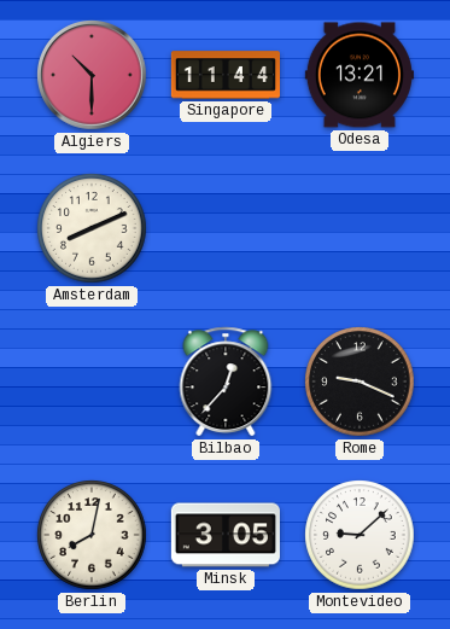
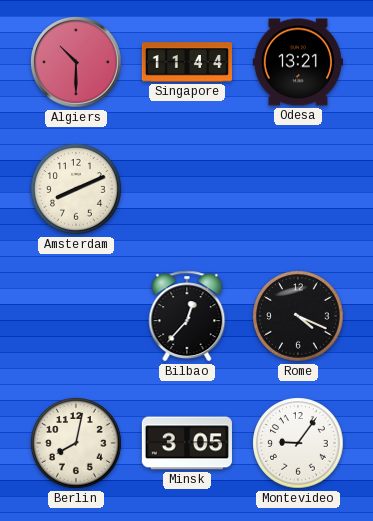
Rome: 9:19 -> 4:19
Montevideo: 9:08 -> 9:06
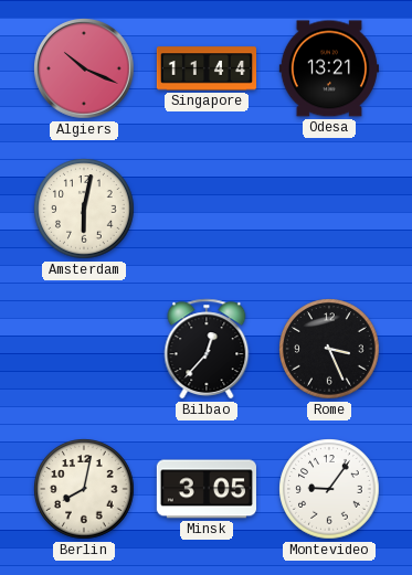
Algiers: 10:30 -> 10:19
Amsterdam: 8:11 -> 6:02
Rome: 4:19 -> 3:26
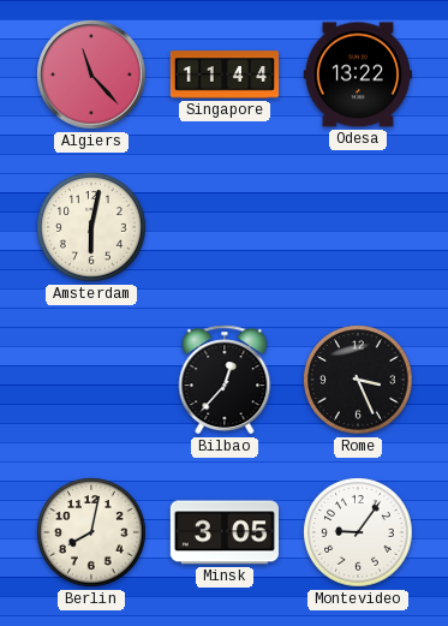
Algiers: 10:19 -> 11:23
Odesa: 13:21 -> 13:22
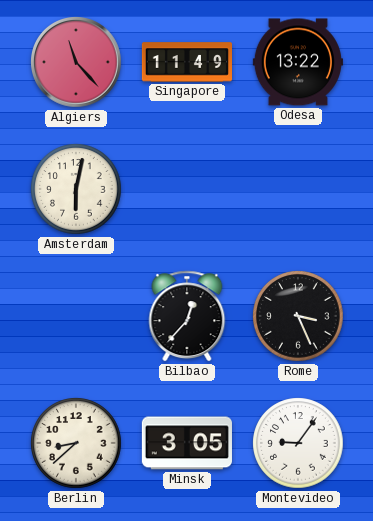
Singapore: 11:44 -> 11:49
Berlin: 8:02 -> 8:38
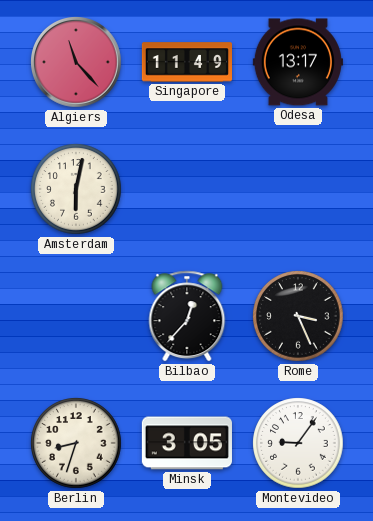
Odesa: 13:22 -> 13:17
Berlin: 8:38 -> 8:33
